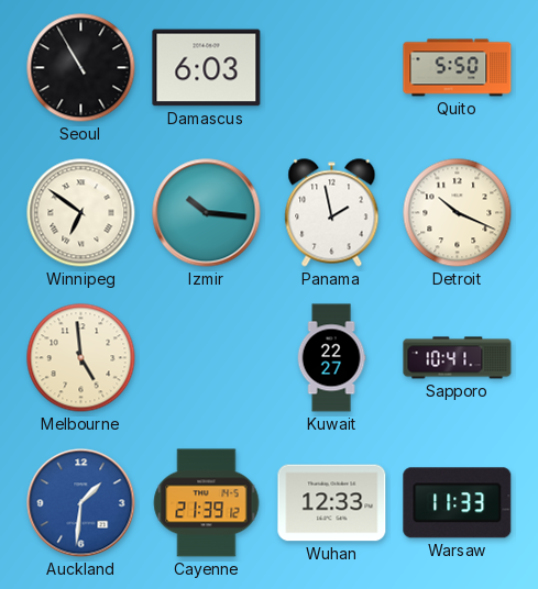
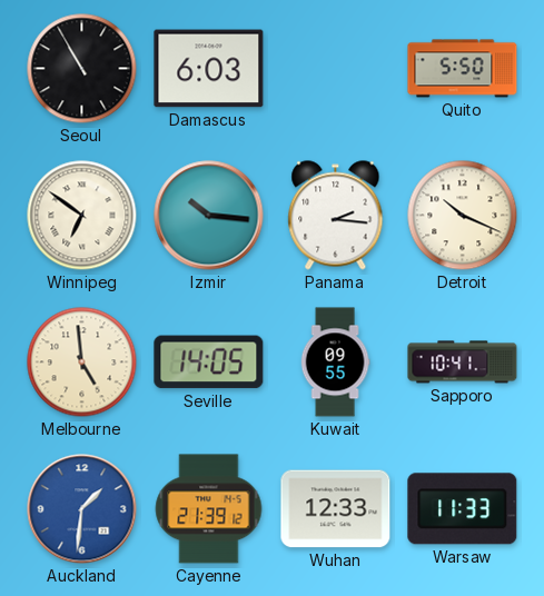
Panama: 1:58 -> 2:16
Seville: none -> 14:05
Kuwait: 22:27 -> 09:55
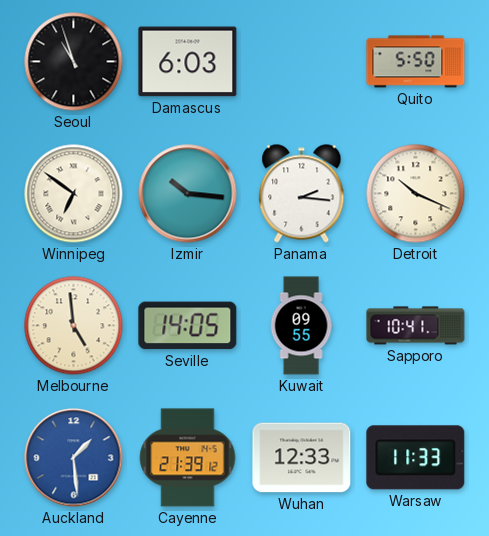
Seoul: 10:55 -> 10:57
Auckland: 1:31 -> 1:29
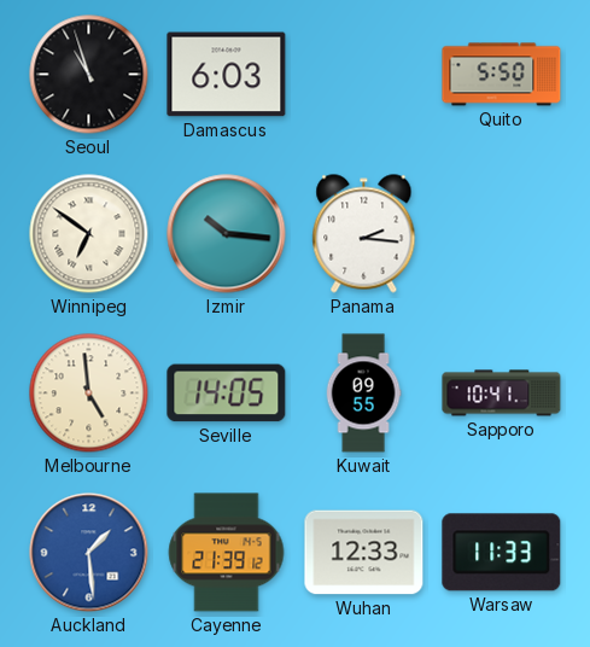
Detroit: 10:19 -> none
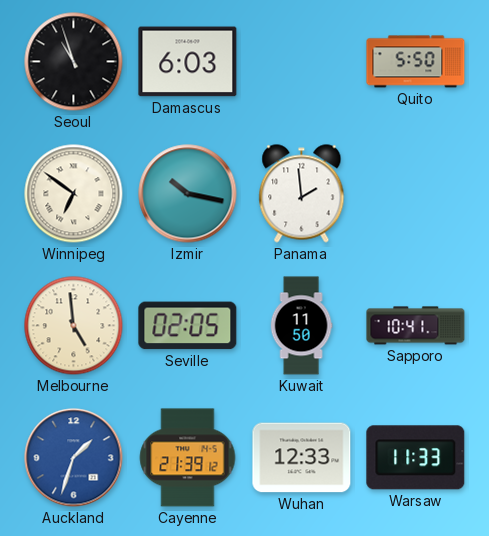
Izmir: 10:16 -> 10:17
Panama: 2:16 -> 1:59
Seville: 14:05 -> 02:05
Kuwait: 09:55 -> 11:50
Auckland: 1:29 -> 1:33
